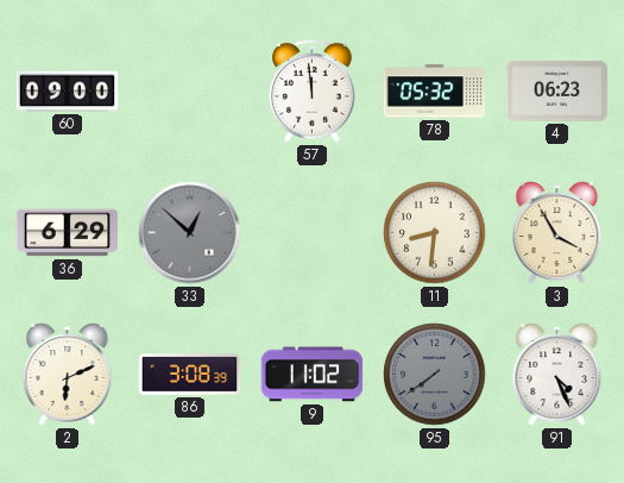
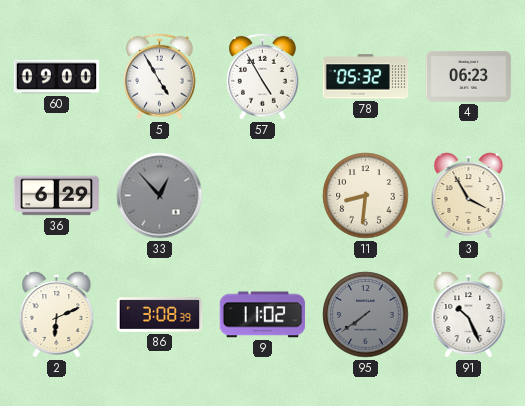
5: none -> 4:55
57: 11:59 -> 4:55
33: 12:52 -> 12:53
91: 4:26 -> 10:26
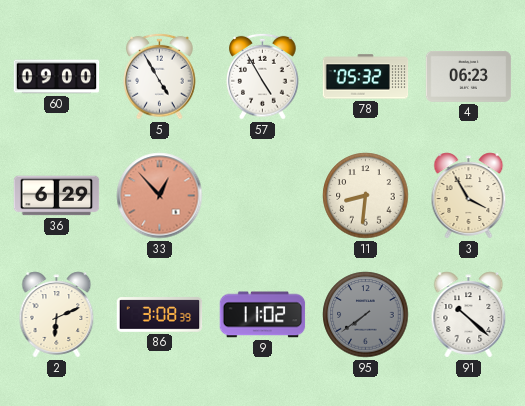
33 dial: grey -> salmon
91: 10:26 -> 10:22
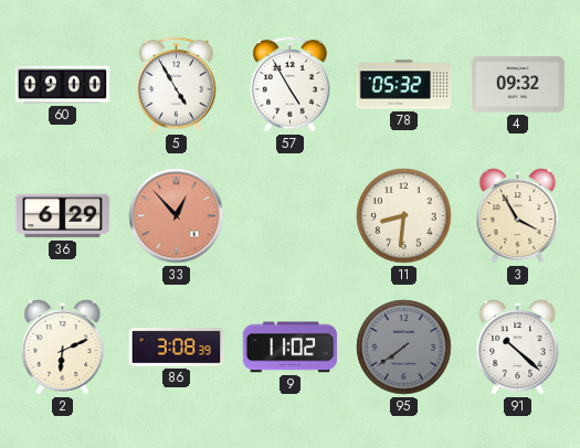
4: 06:23 -> 09:32
